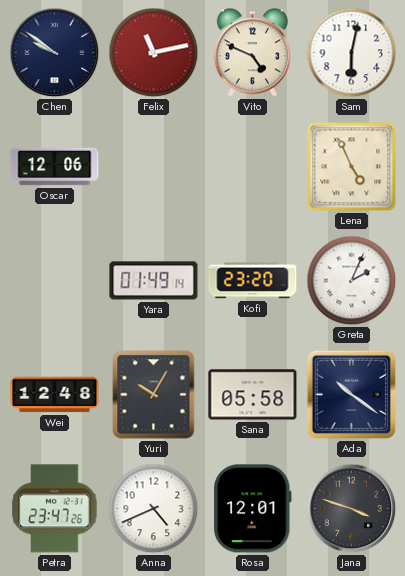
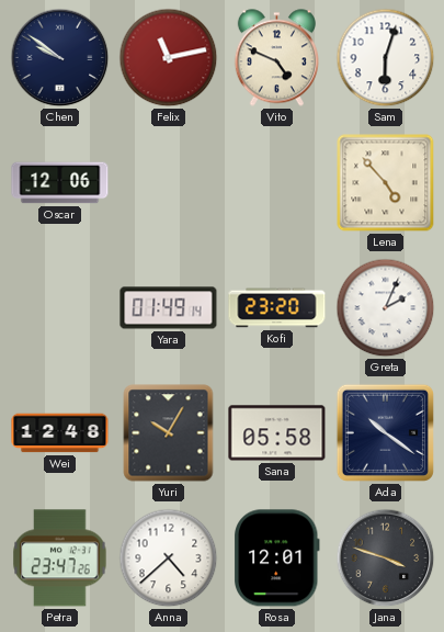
Sam: 6:02 -> 6:03
Lena: 4:56 -> 4:53
Anna: 4:41 -> 4:38
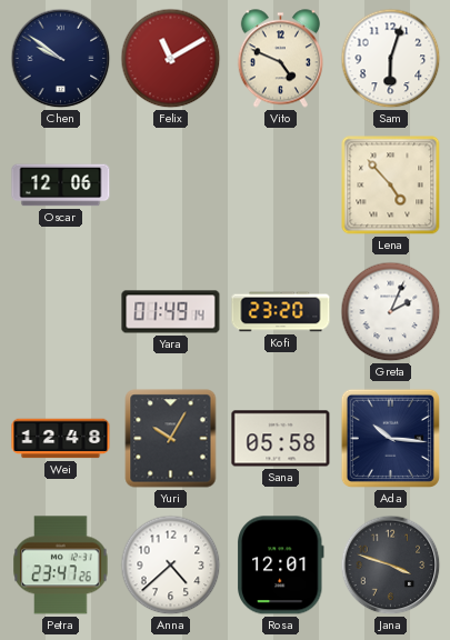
Felix: 11:13 -> 11:10
Ada: 10:21 -> 10:16
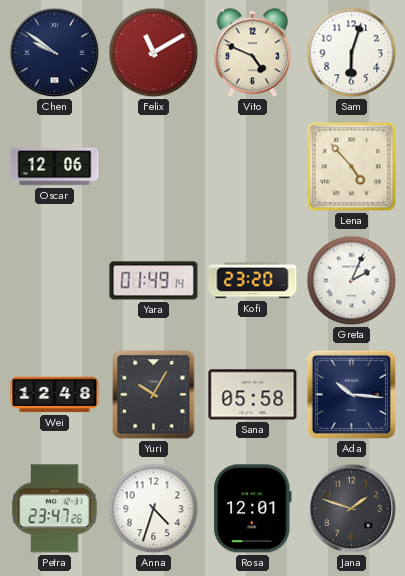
Anna: 4:38 -> 4:33
Jana: 3:48 -> 1:48
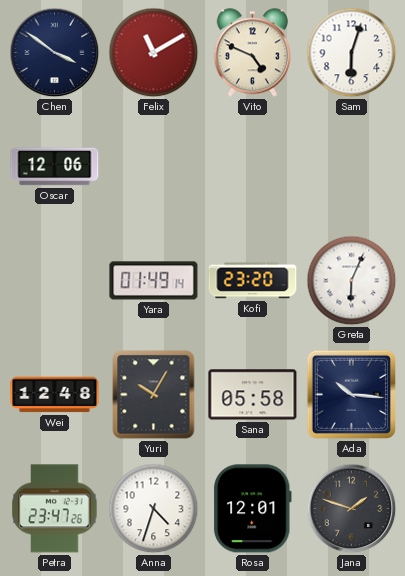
Chen: 9:51 -> 3:51
Lena: 4:53 -> none
Greta: 2:04 -> 6:04
